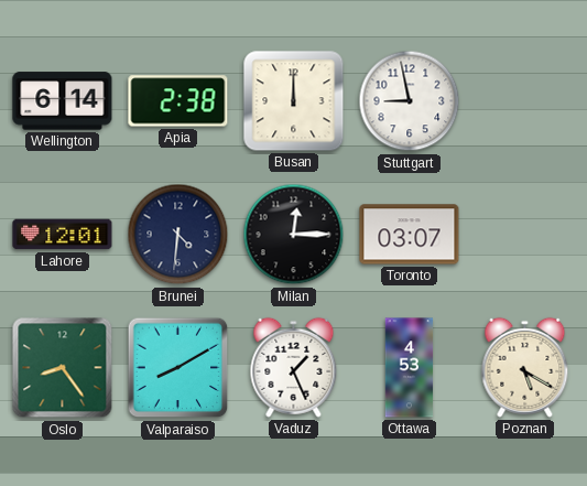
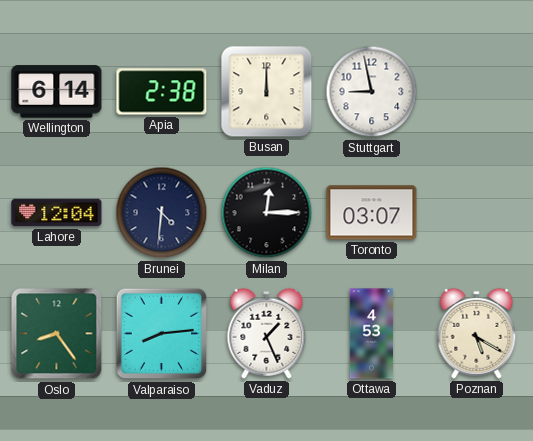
Lahore: 12:01 -> 12:04
Valparaiso: 8:10 -> 8:14
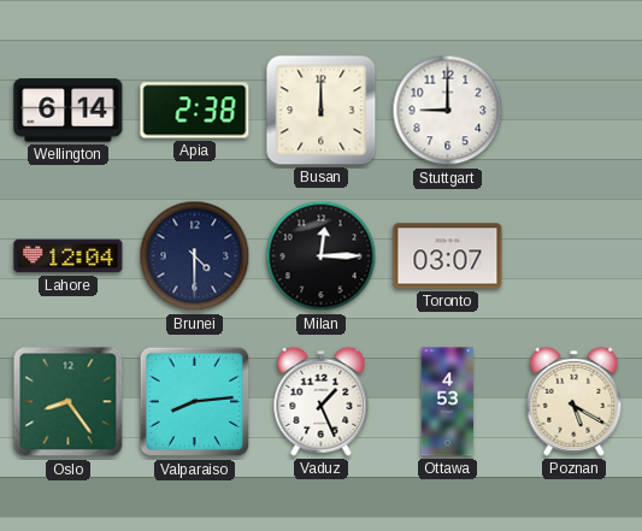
Stuttgart: 8:58 -> 9:00
Brunei: 4:31 -> 4:30
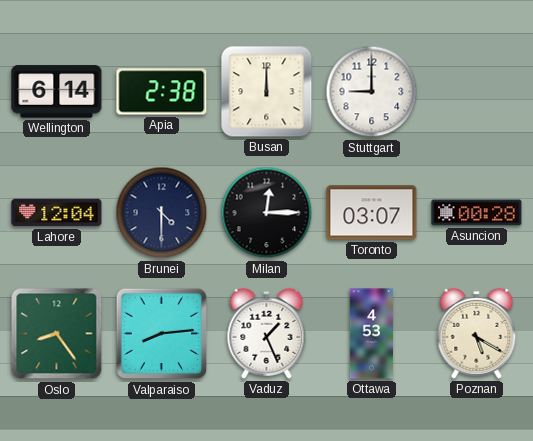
Asuncion: none -> 00:28
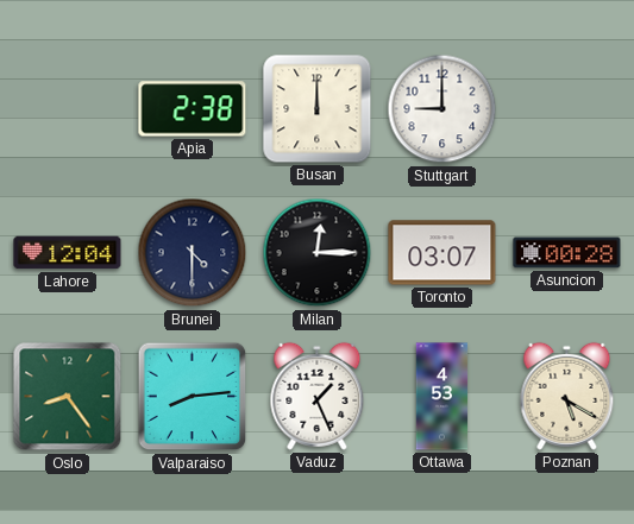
Wellington: 6:14 -> none
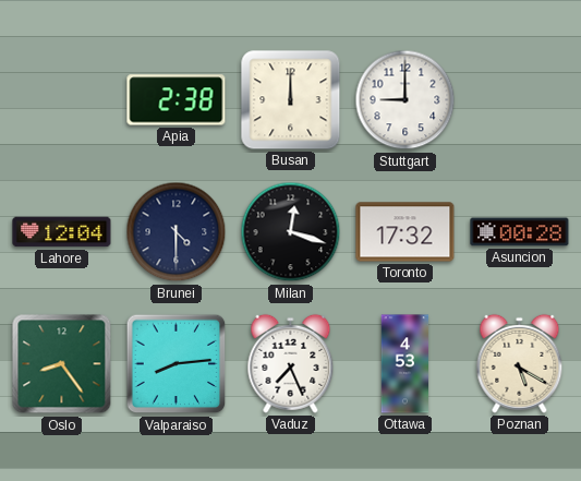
Milan: 12:15 -> 12:18
Toronto: 03:07 -> 17:32
Vaduz: 1:26 -> 7:26
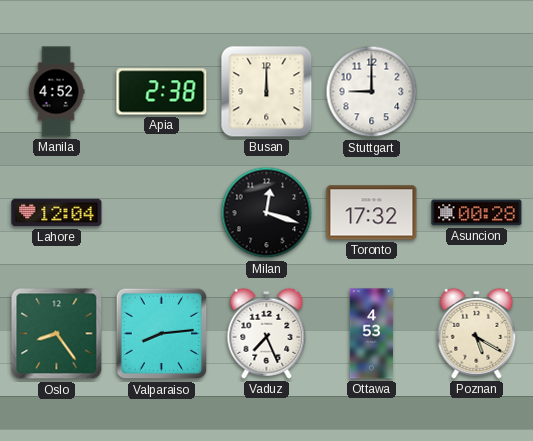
Manila: none -> 4:52
Brunei: 4:30 -> none
